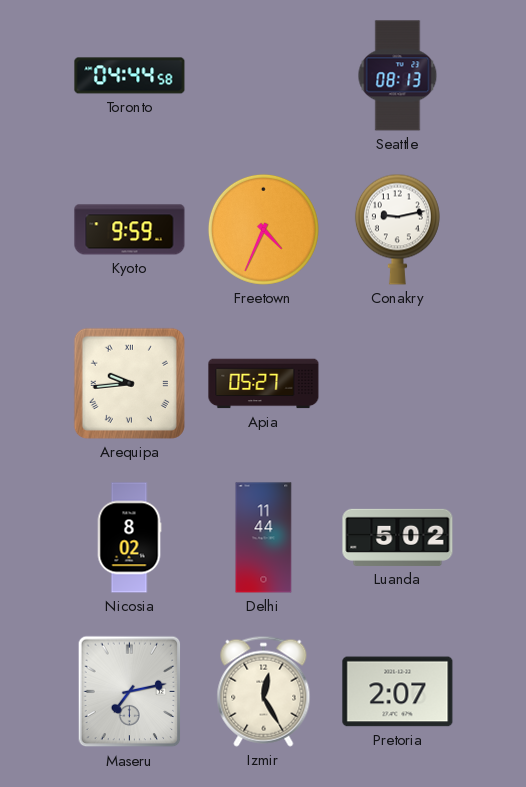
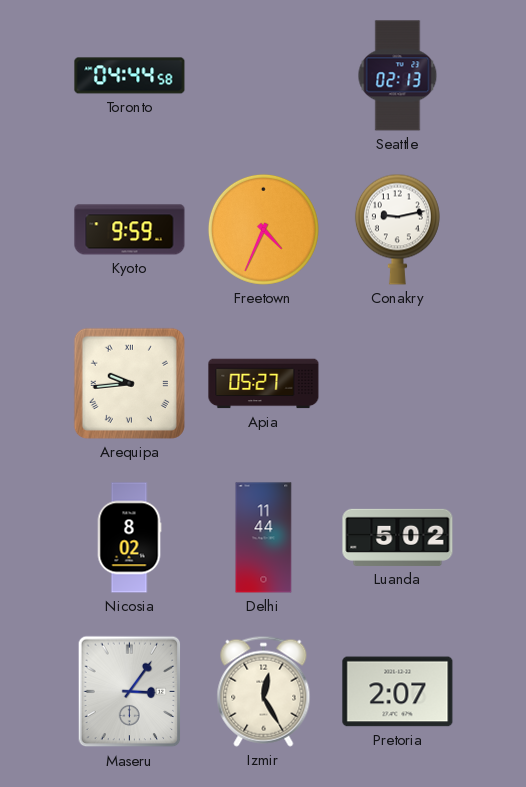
Seattle: 08:13 -> 02:13
Maseru: 7:13 -> 3:06
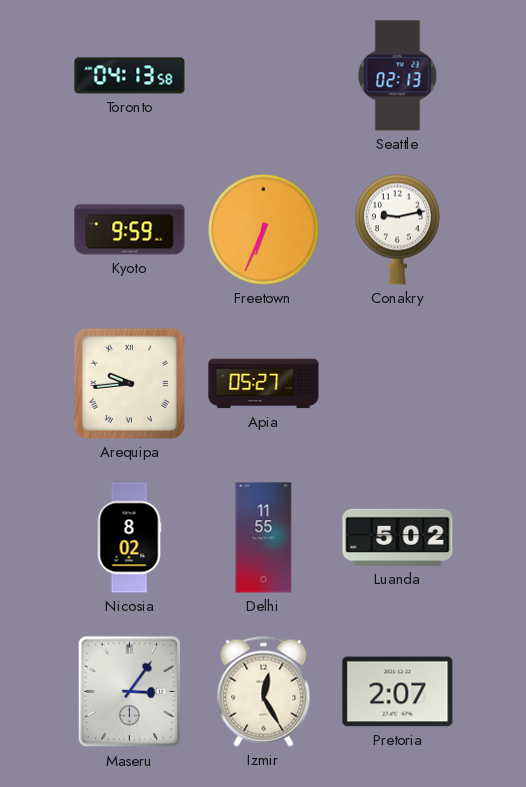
Toronto: 04:44 -> 04:13
Freetown: 4:34 -> 6:34
Delhi: 11:44 -> 11:55
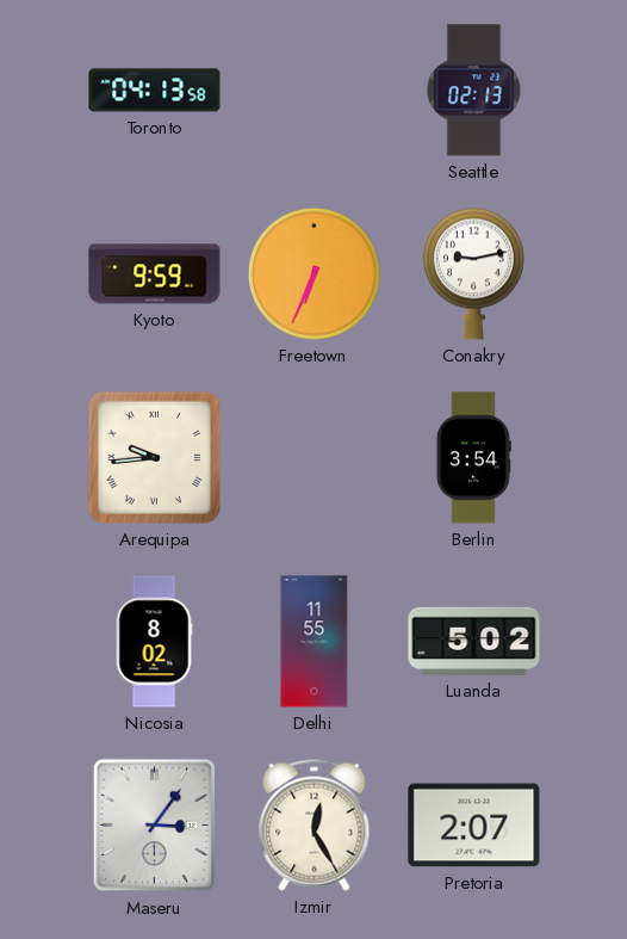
Apia: 05:27 -> none
Berlin: none -> 3:54
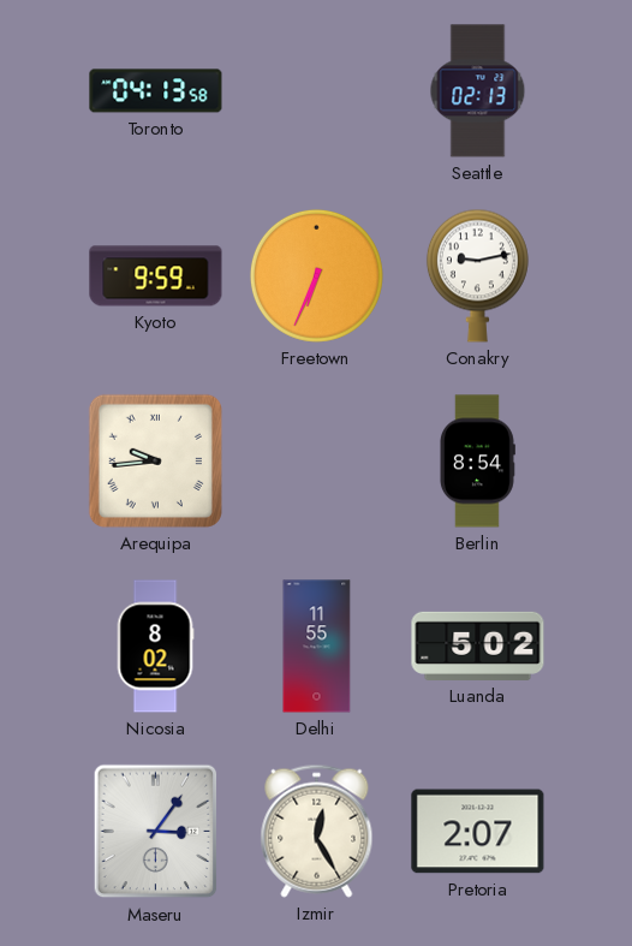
Berlin: 3:54 -> 8:54
